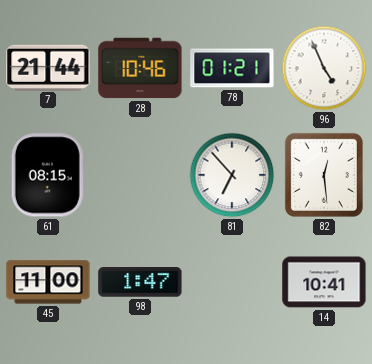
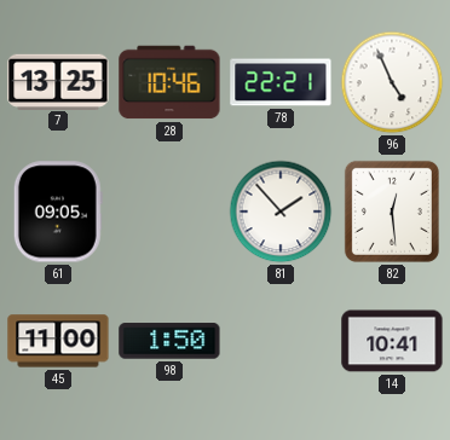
7: 21:44 -> 13:25
78: 01:21 -> 22:21
61: 08:15 -> 09:05
81: 6:53 -> 1:53
98: 1:47 -> 1:50
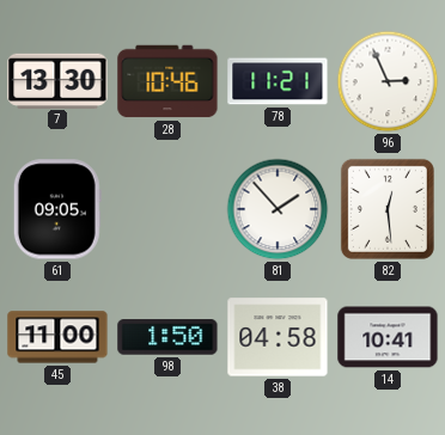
7: 13:25 -> 13:30
78: 22:21 -> 11:21
96: 4:56 -> 2:56
38: none -> 04:58
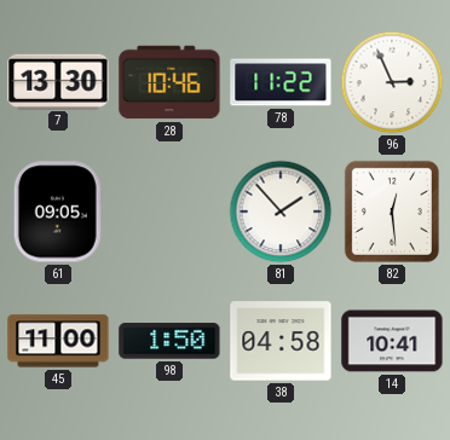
78: 11:21 -> 11:22
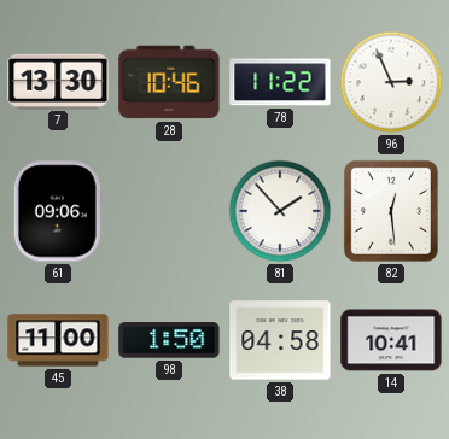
61: 09:05 -> 09:06
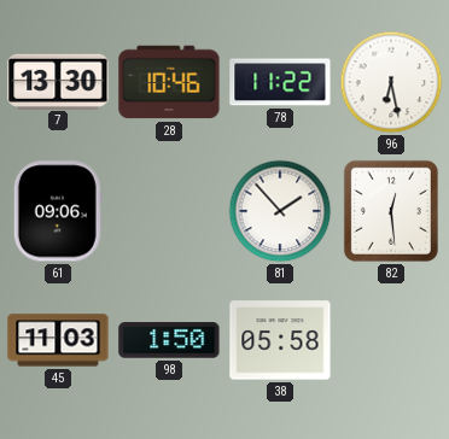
96: 2:56 -> 6:28
45: 11:00 -> 11:03
38: 04:58 -> 05:58
14: 10:41 -> none
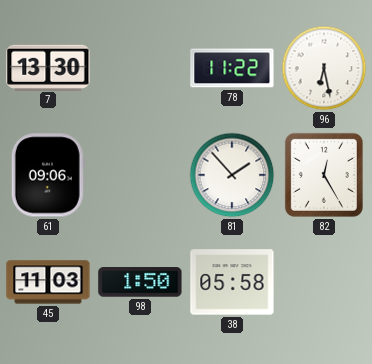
28: 10:46 -> none
82: 12:29 -> 12:25
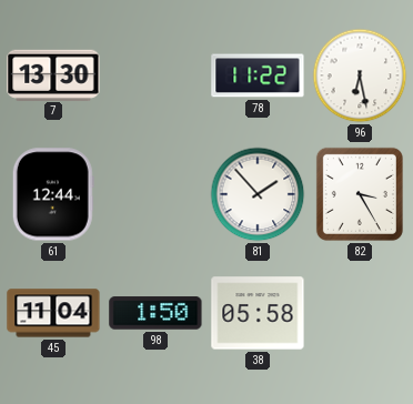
61: 09:06 -> 12:44
82: 12:25 -> 3:25
45: 11:03 -> 11:04
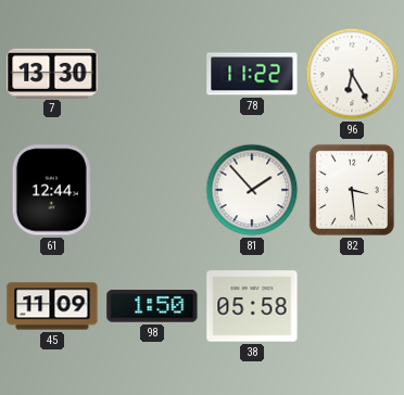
96: 6:28 -> 6:25
82: 3:25 -> 3:29
45: 11:04 -> 11:09
